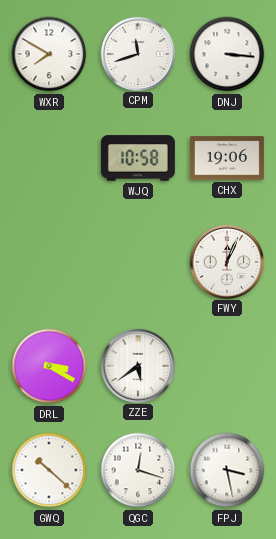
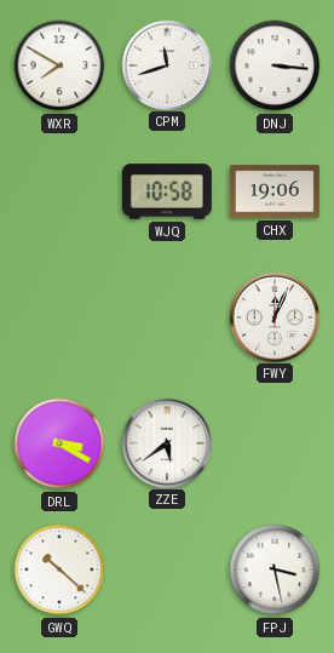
QGC: 12:18 -> none
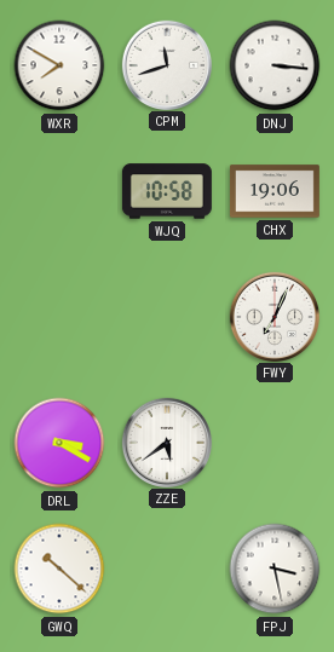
FWY: 12:04 -> 7:04
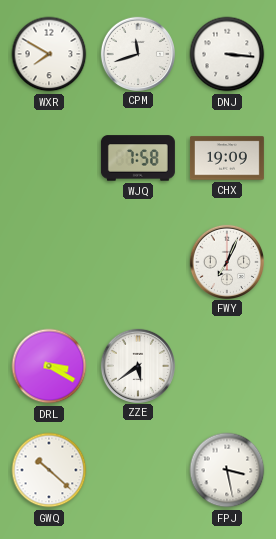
WJQ: 10:58 -> 7:58
CHX: 19:06 -> 19:09
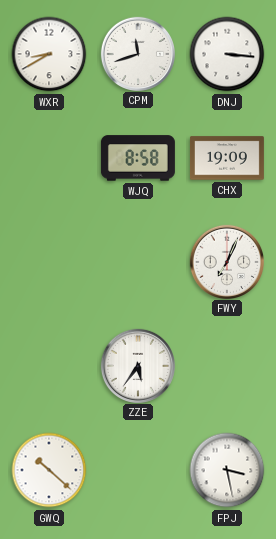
WXR: 7:50 -> 8:40
WJQ: 7:58 -> 8:58
DRL: 3:20 -> none
ZZE: 5:39 -> 5:36
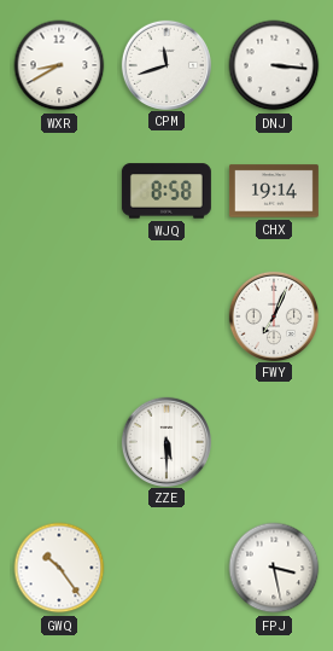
CHX: 19:09 -> 19:14
ZZE: 5:36 -> 5:30
GWQ: 10:22 -> 10:24
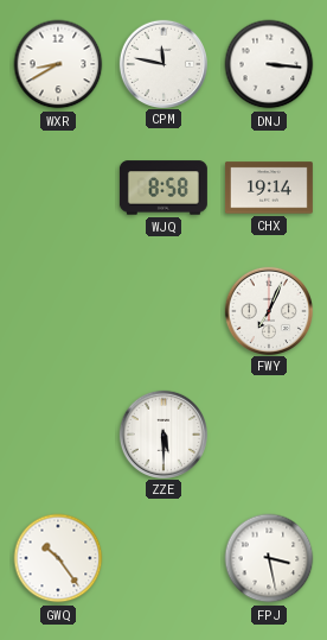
CPM: 11:42 -> 11:47
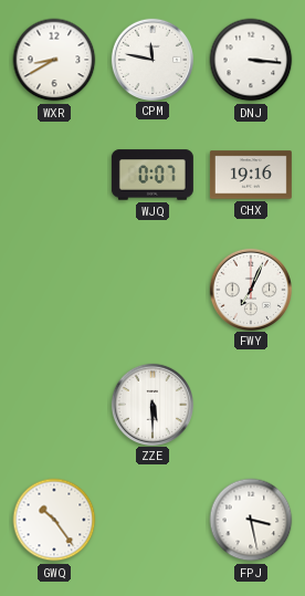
WJQ: 8:58 -> 0:07
CHX: 19:14 -> 19:16
